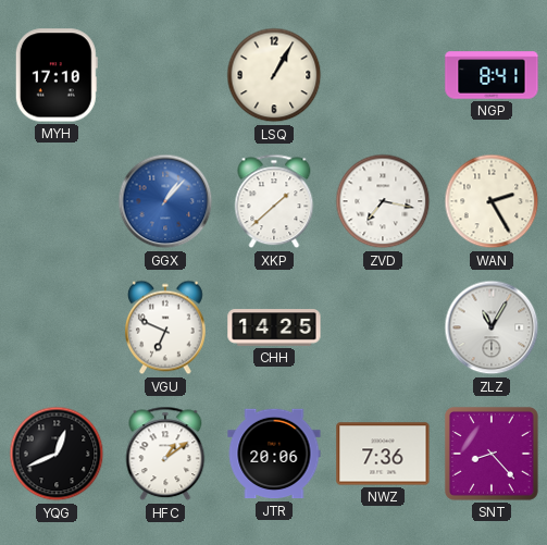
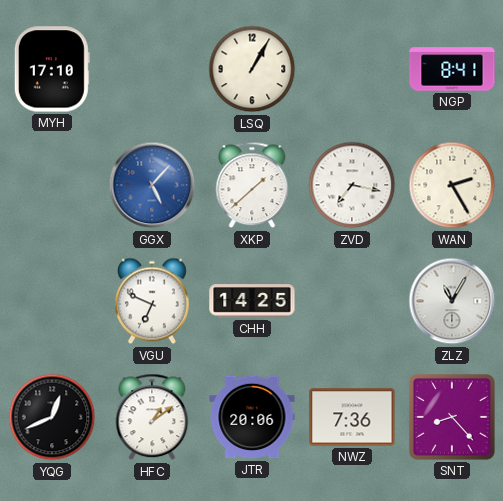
GGX: 1:07 -> 5:07
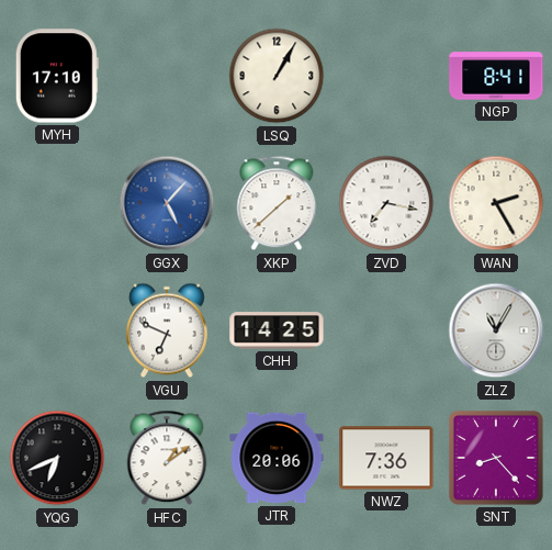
YQG: 12:41 -> 6:41
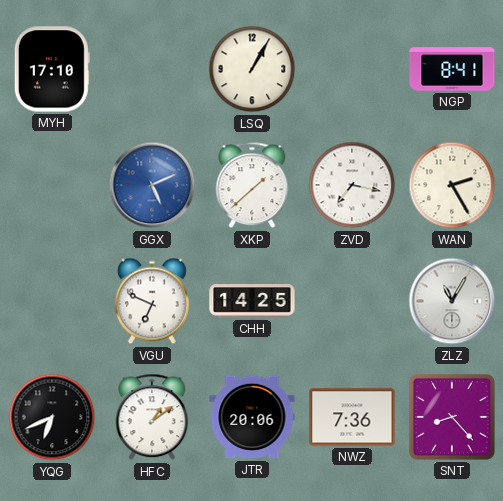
GGX: 5:07 -> 5:11
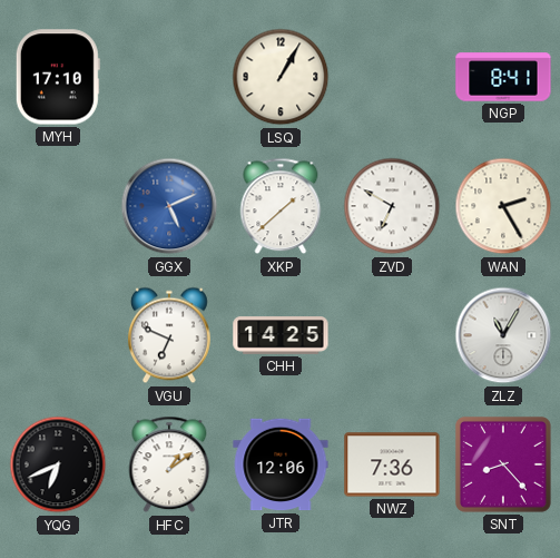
ZVD: 7:17 -> 6:50
JTR: 20:06 -> 12:06
